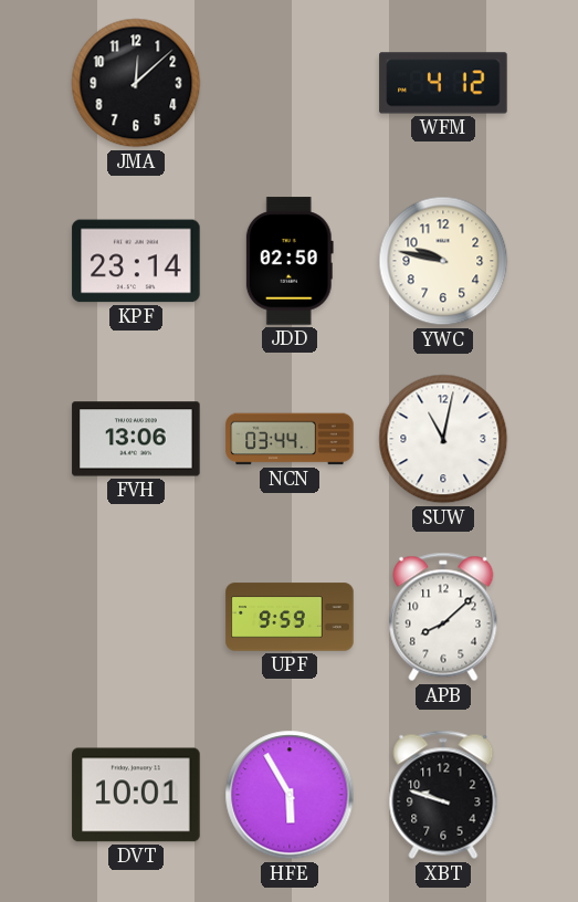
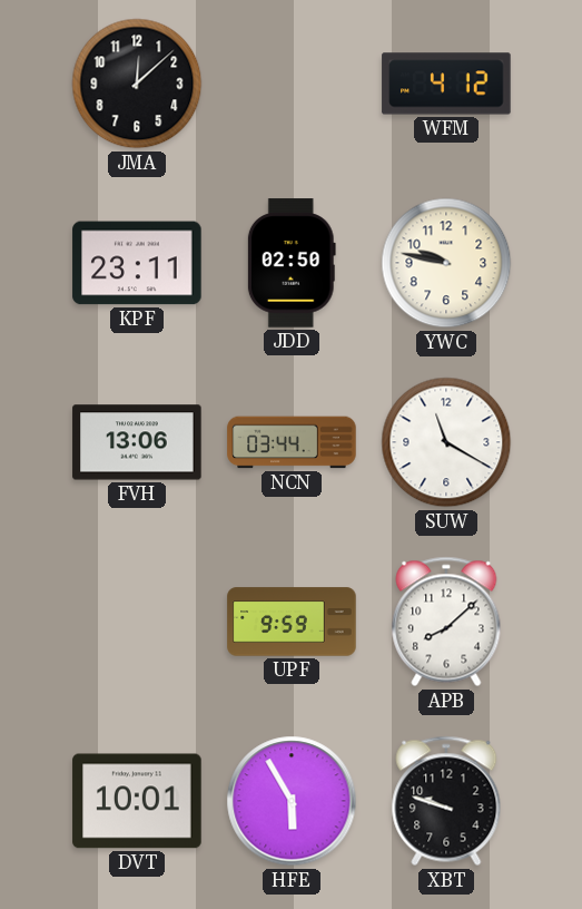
KPF: 23:14 -> 23:11
SUW: 11:02 -> 11:20
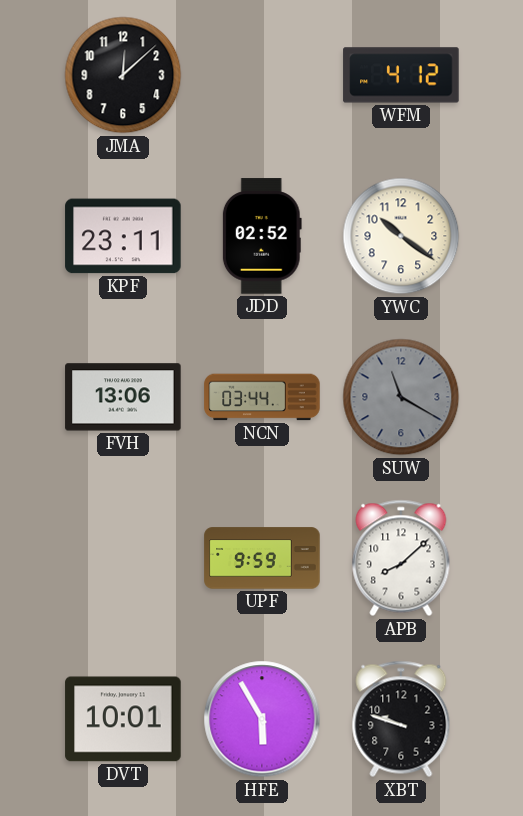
JDD: 02:50 -> 02:52
YWC: 9:47 -> 10:21
SUW dial: white -> grey
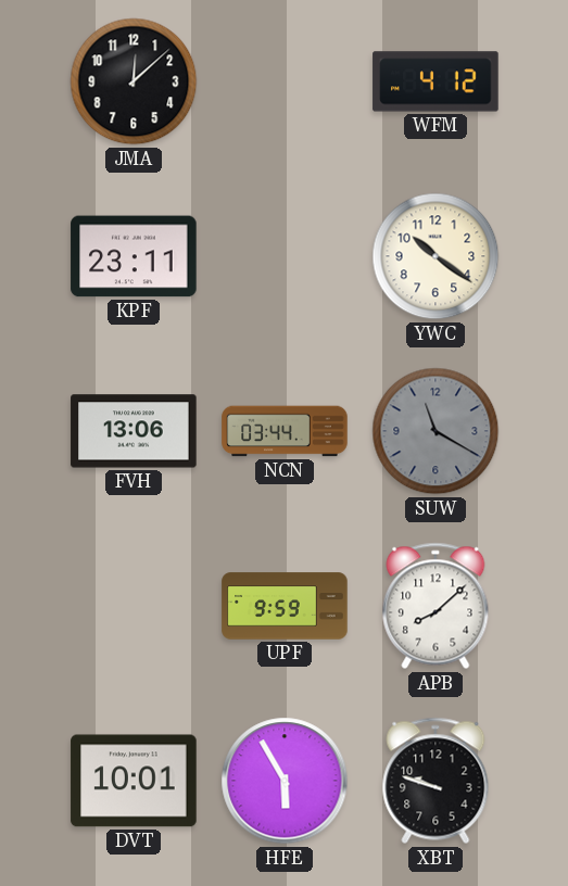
JDD: 02:52 -> none
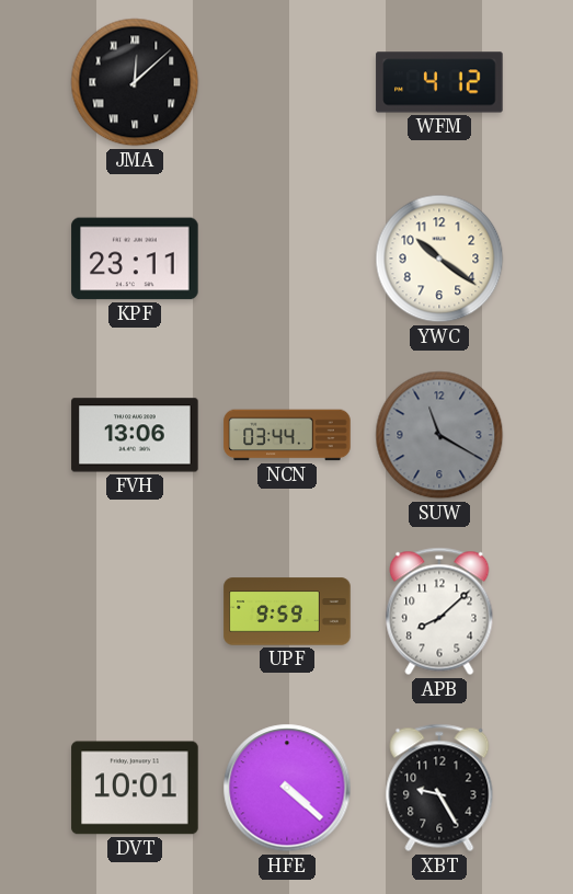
JMA numerals: Arabic -> Roman
HFE: 5:55 -> 4:22
XBT: 9:48 -> 9:25
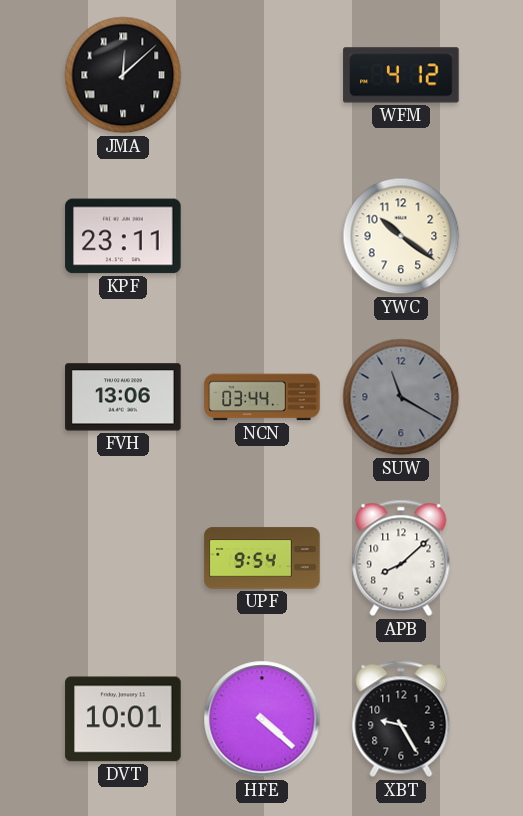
UPF: 9:59 -> 9:54
